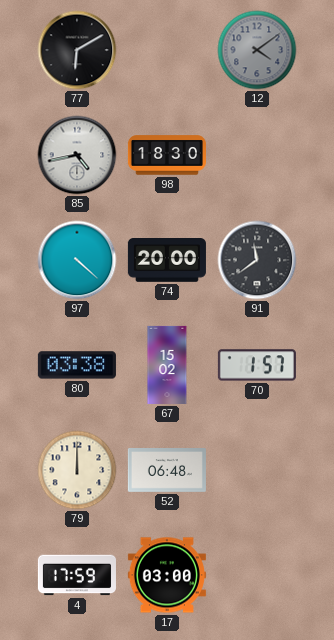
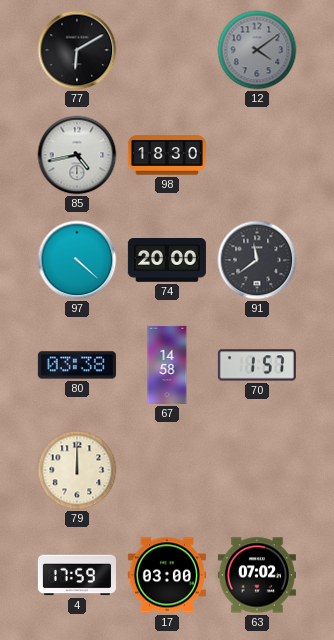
67: 15:02 -> 14:58
52: 06:48 -> none
63: none -> 07:02
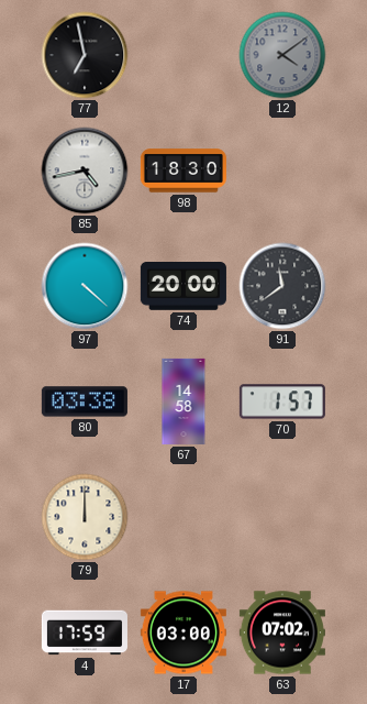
77: 6:10 -> 6:58
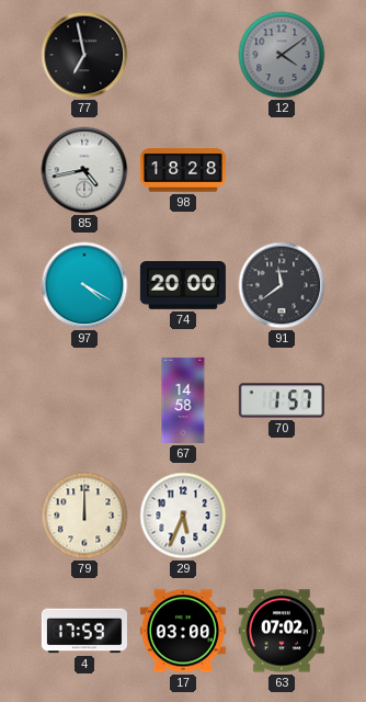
98: 18:30 -> 18:28
97: 4:22 -> 4:20
80: 03:38 -> none
29: none -> 5:34
